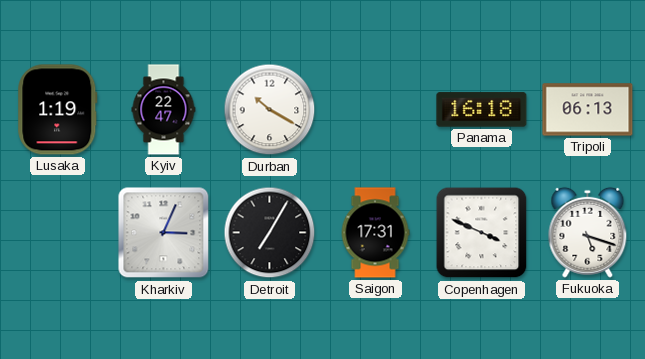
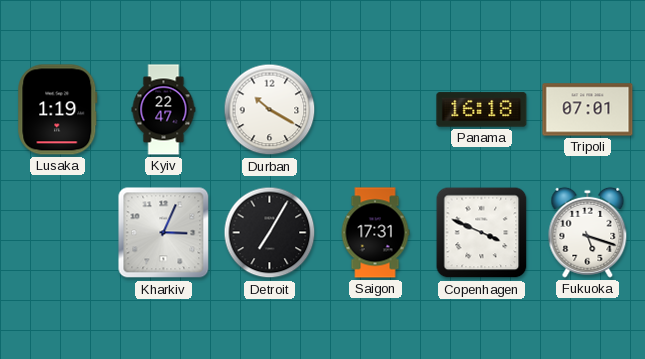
Tripoli: 06:13 -> 07:01
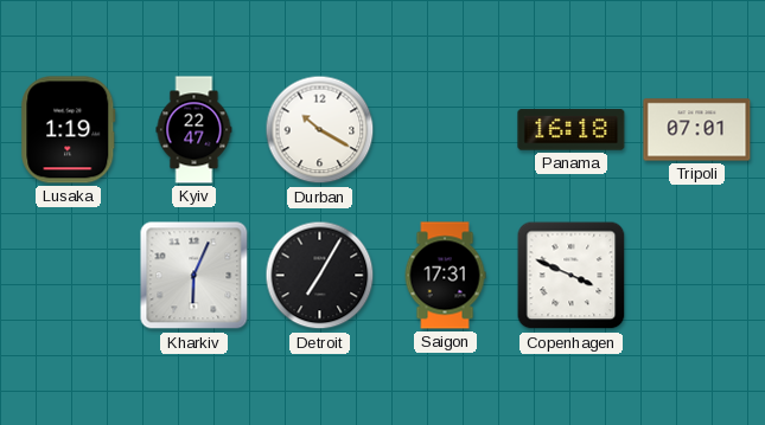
Kharkiv: 3:04 -> 6:04
Fukuoka: 5:18 -> none
